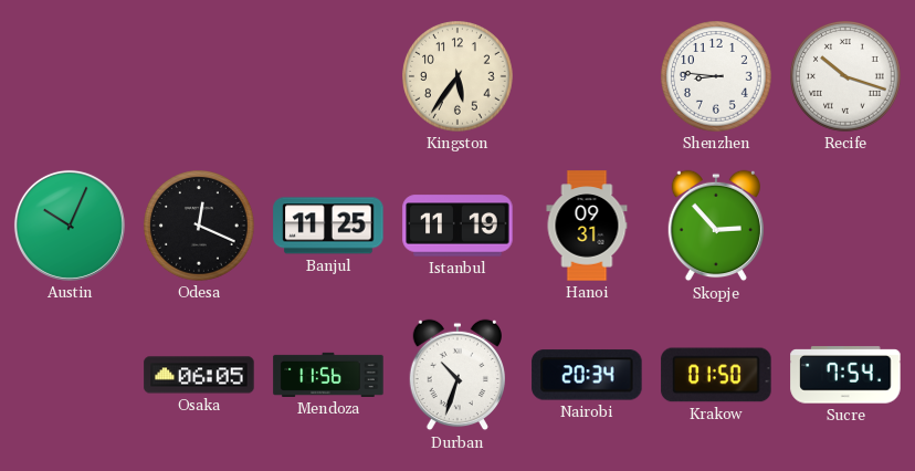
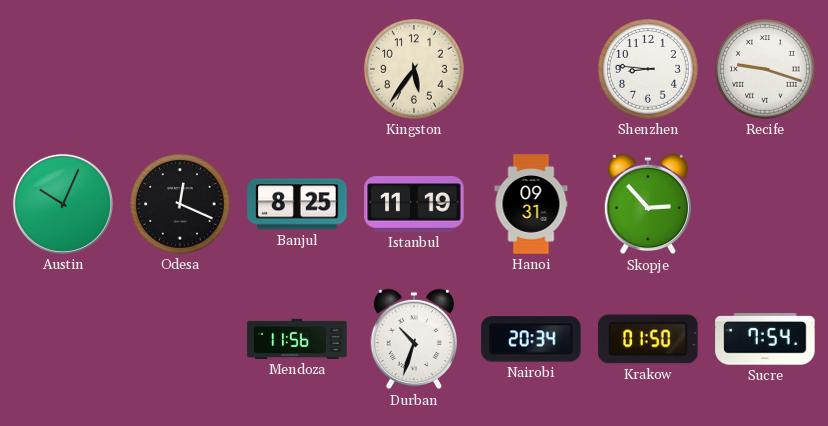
Recife: 10:18 -> 9:18
Banjul: 11:25 -> 8:25
Osaka: 06:05 -> none
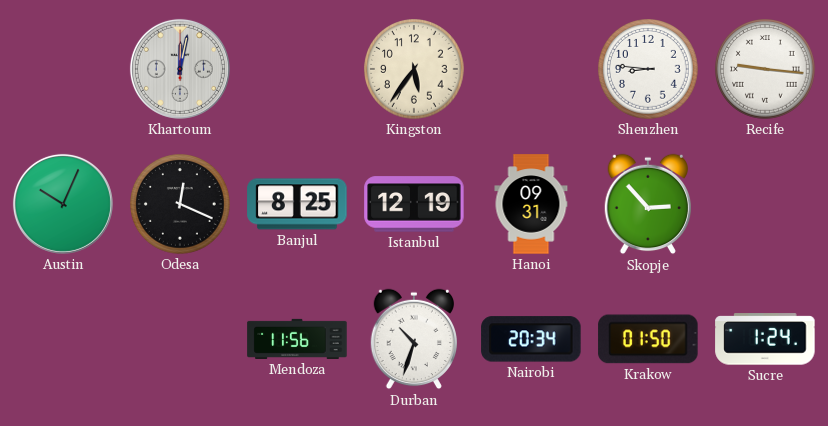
Khartoum: none -> 12:02
Recife: 9:18 -> 9:16
Istanbul: 11:19 -> 12:19
Sucre: 7:54 -> 1:24
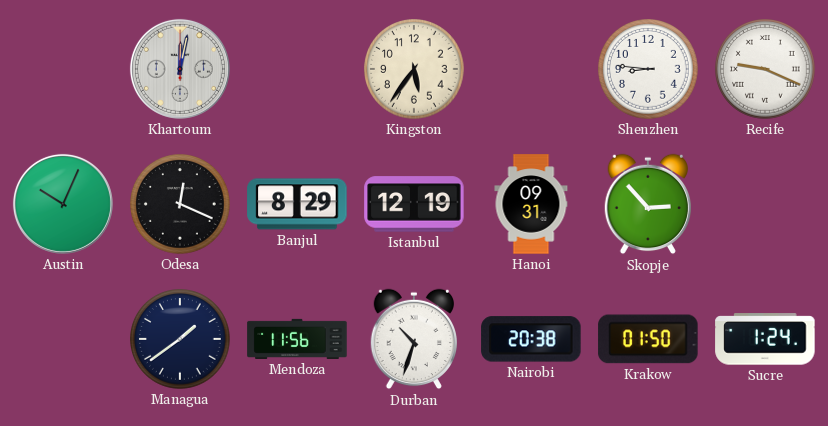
Recife: 9:16 -> 9:19
Banjul: 8:25 -> 8:29
Managua: none -> 1:39
Nairobi: 20:34 -> 20:38
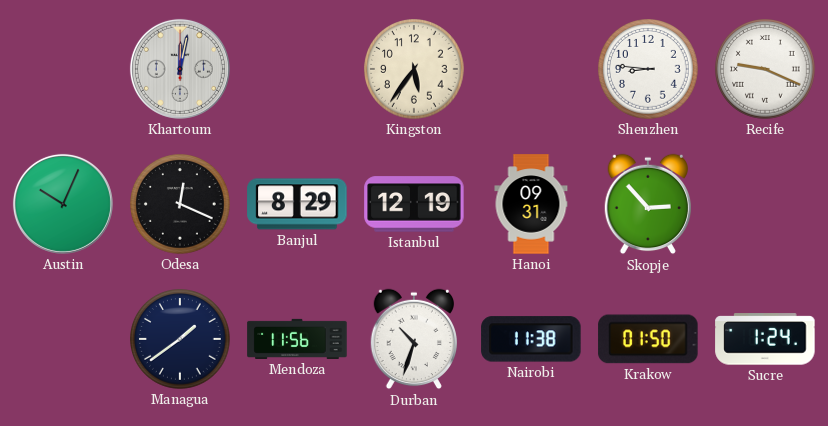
Nairobi: 20:38 -> 11:38
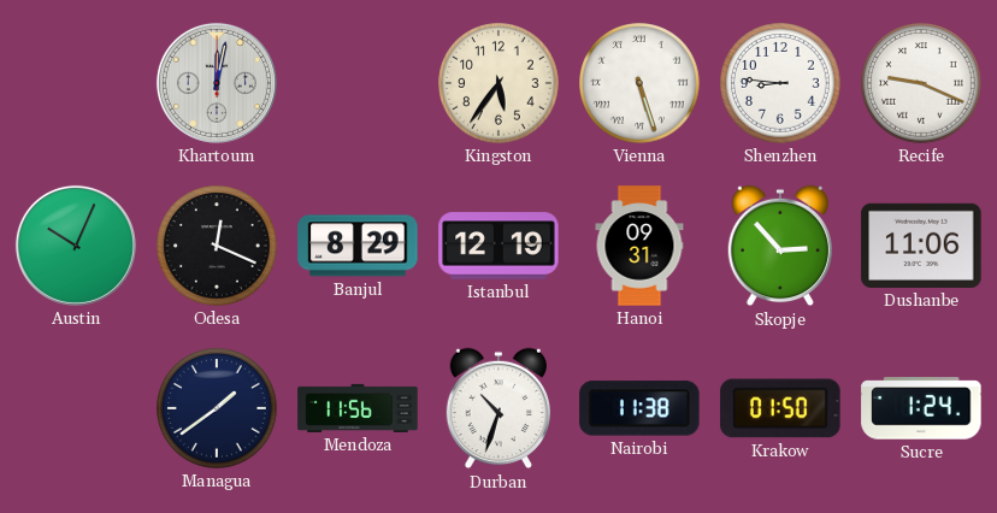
Vienna: none -> 5:27
Dushanbe: none -> 11:06
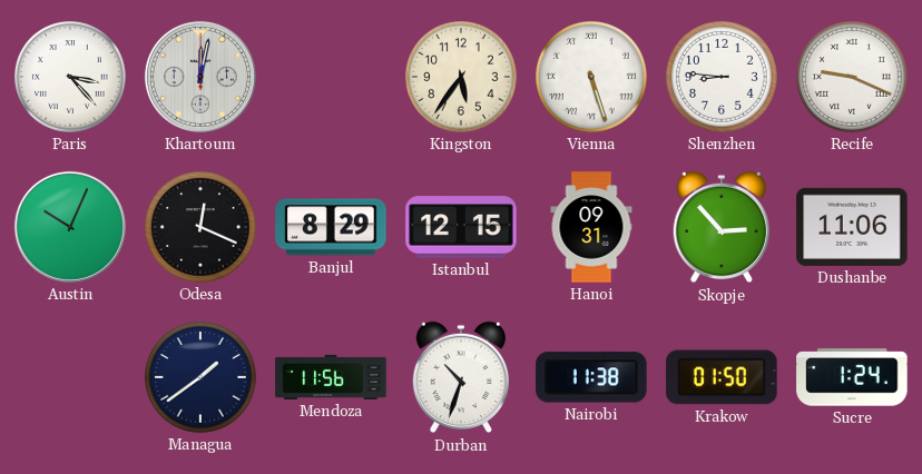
Paris: none -> 3:23
Istanbul: 12:19 -> 12:15
